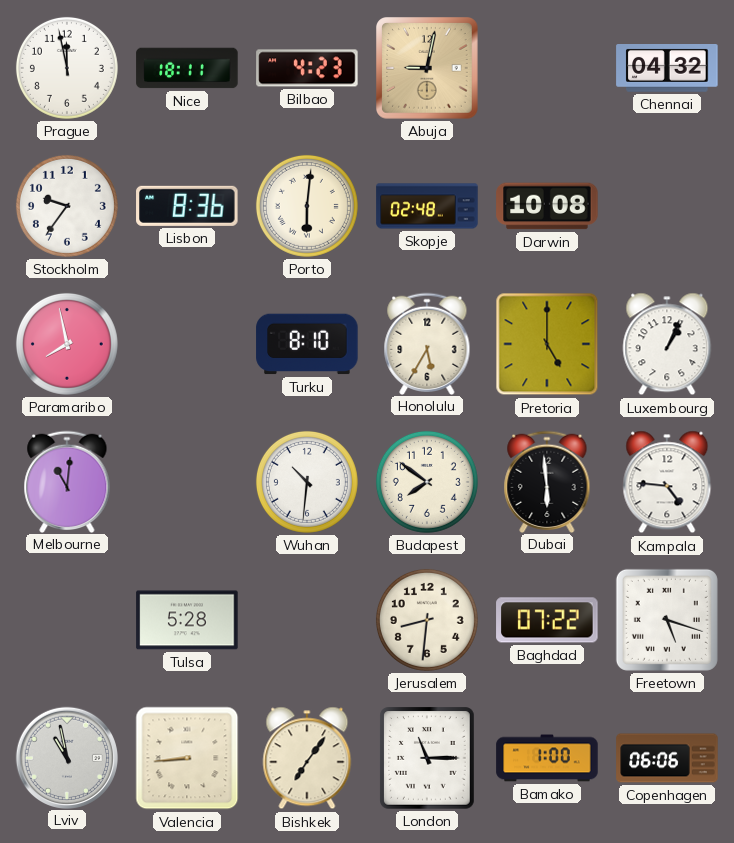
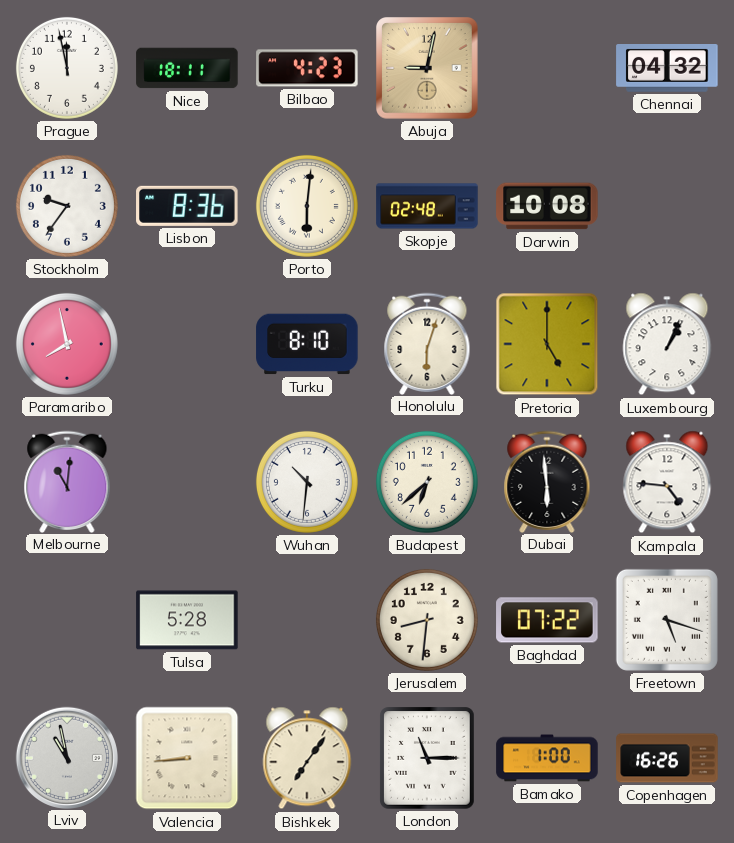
Honolulu: 5:35 -> 6:03
Budapest: 7:51 -> 6:38
Copenhagen: 06:06 -> 16:26
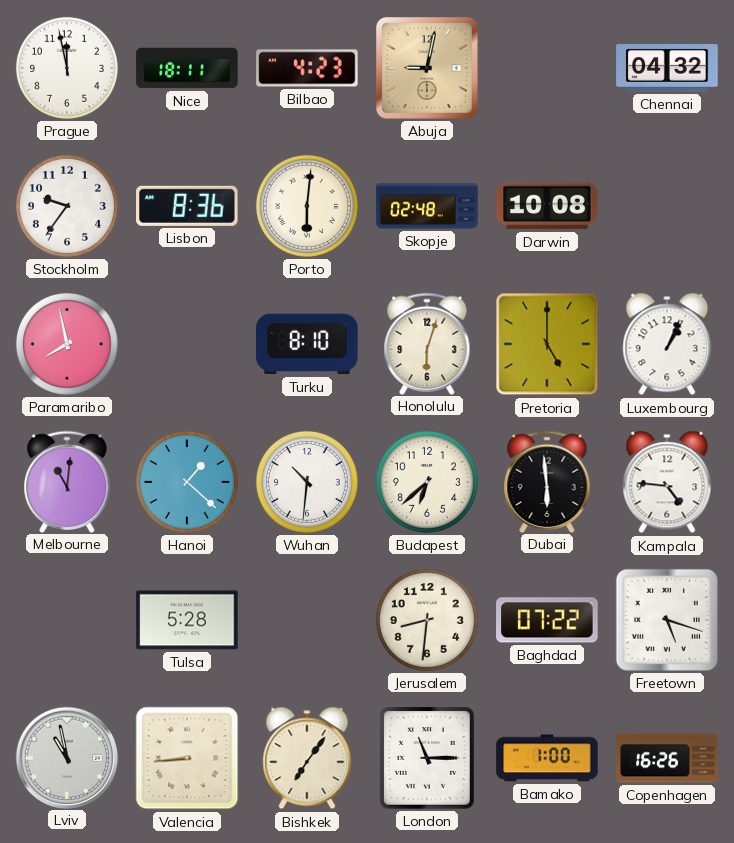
Hanoi: none -> 1:22
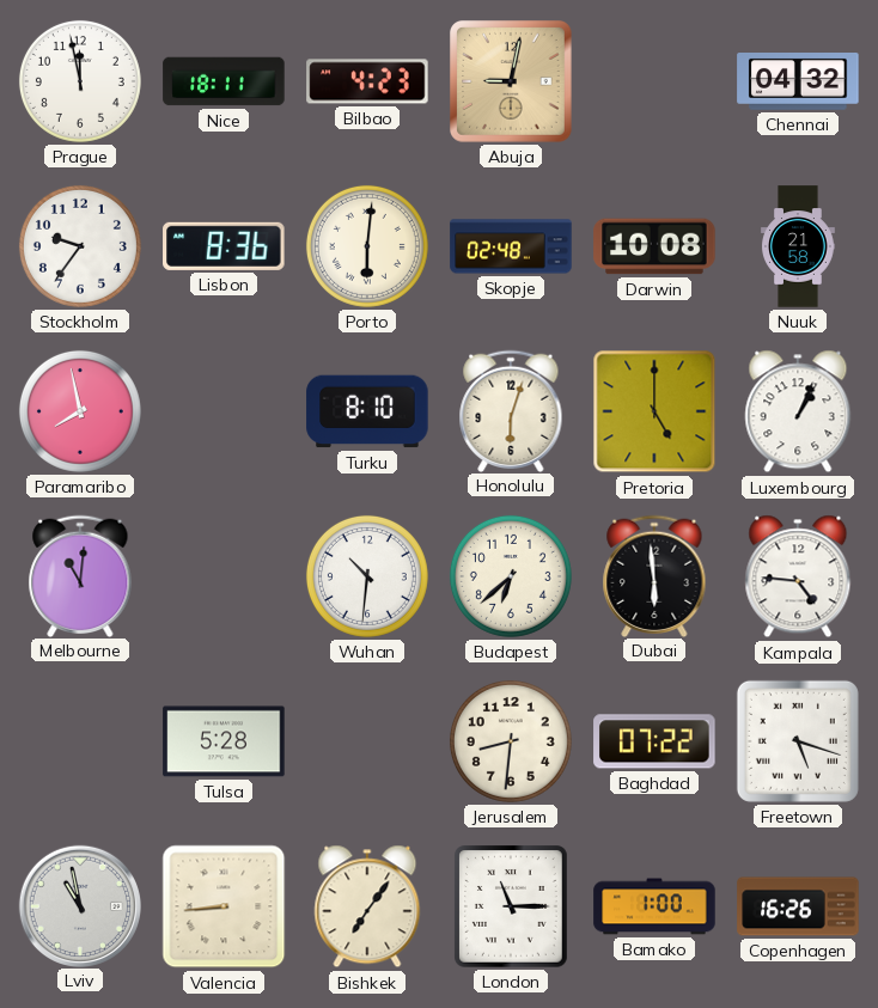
Nuuk: none -> 21:58
Hanoi: 1:22 -> none
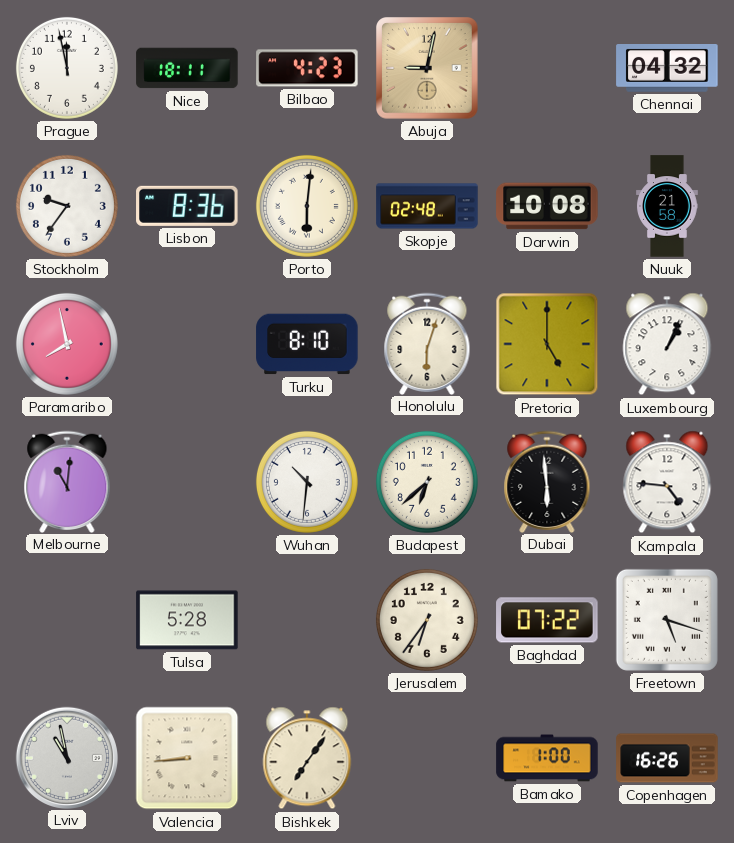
Jerusalem: 8:31 -> 6:36
London: 11:15 -> none
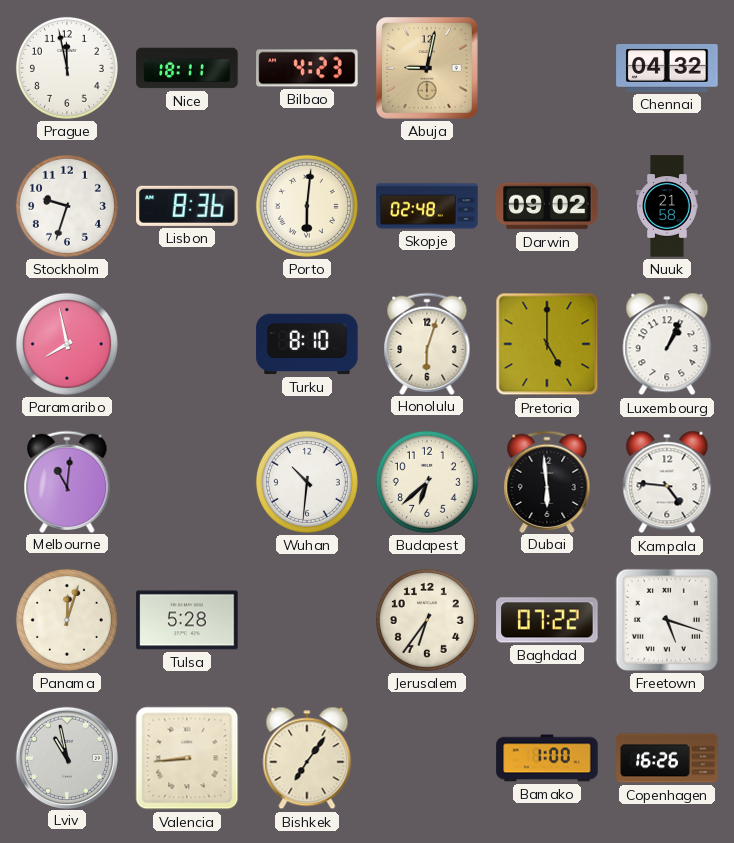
Stockholm: 9:36 -> 9:33
Darwin: 10:08 -> 09:02
Panama: none -> 12:03
